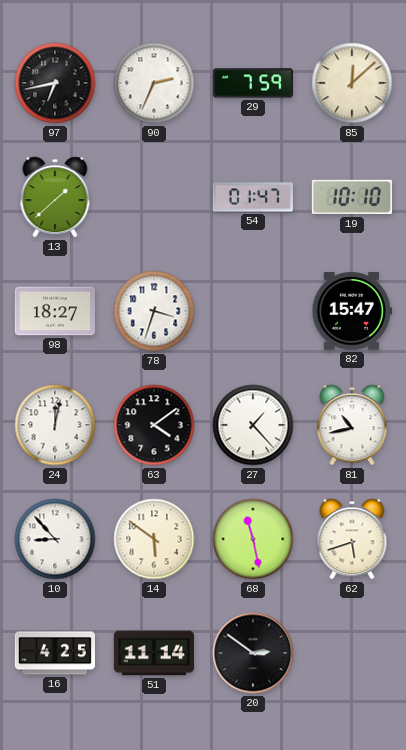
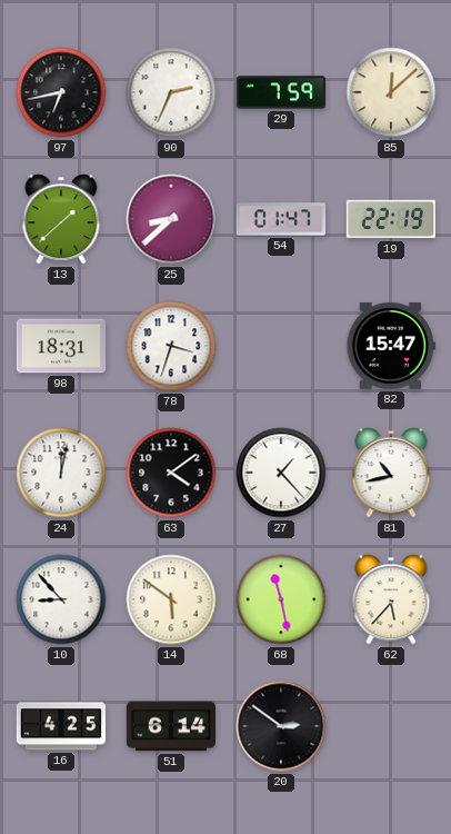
25: none -> 8:38
19: 10:10 -> 22:19
98: 18:27 -> 18:31
62: 5:42 -> 5:37
51: 11:14 -> 6:14
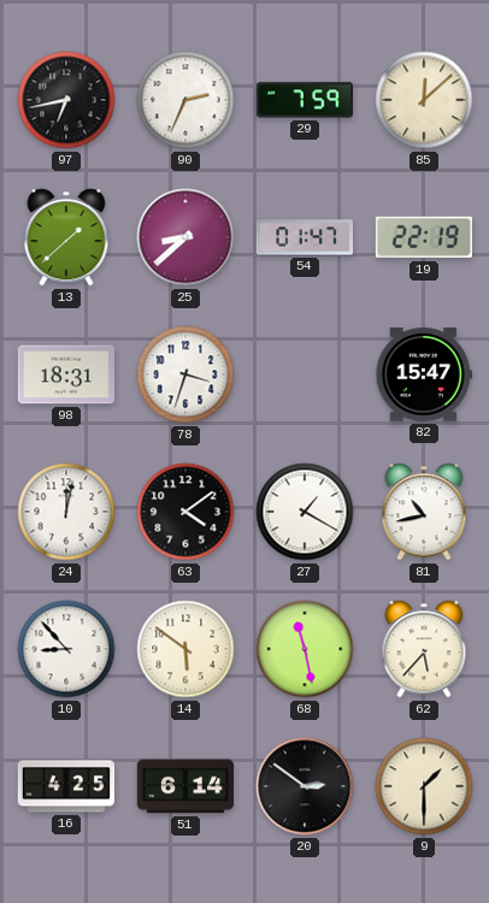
27: 1:23 -> 1:20
9: none -> 1:30
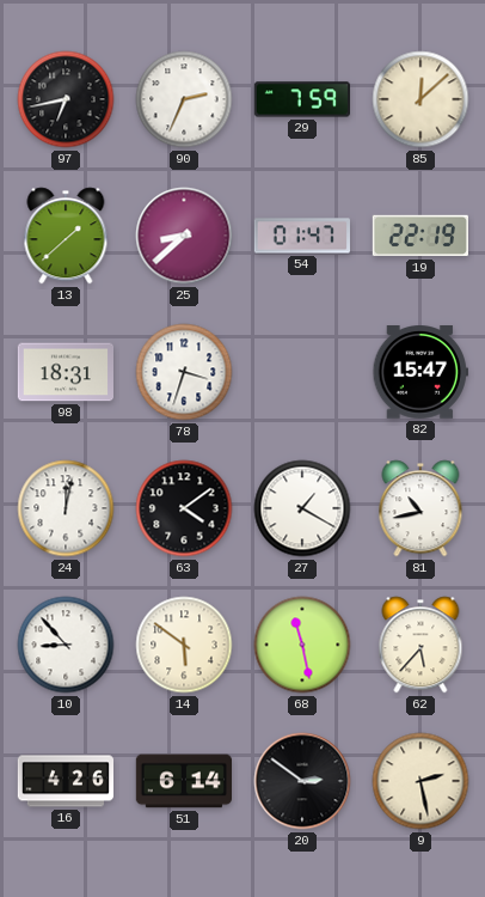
16: 4:25 -> 4:26
9: 1:30 -> 2:28
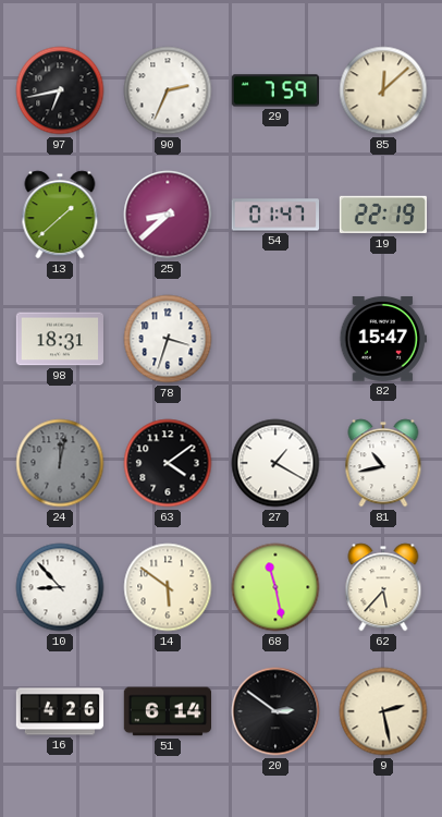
24 dial: white -> grey
